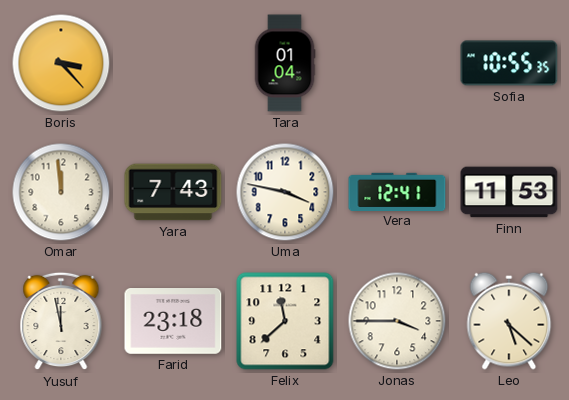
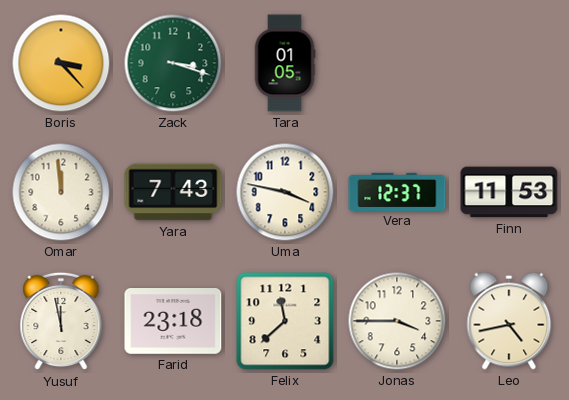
Zack: none -> 3:18
Tara: 01:04 -> 01:05
Sofia: 10:55 -> none
Vera: 12:41 -> 12:37
Leo: 5:22 -> 4:43
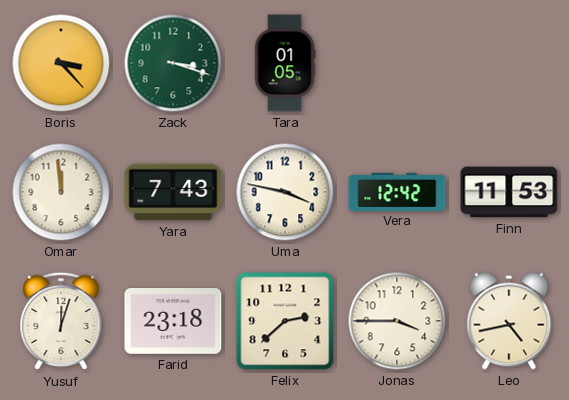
Vera: 12:37 -> 12:42
Yusuf: 11:58 -> 12:03
Felix: 11:38 -> 2:38
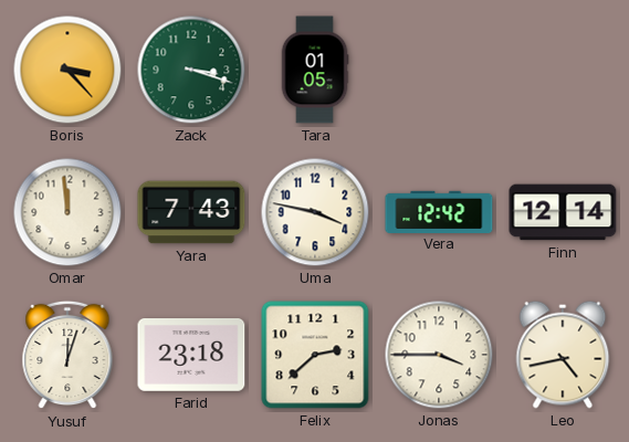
Finn: 11:53 -> 12:14
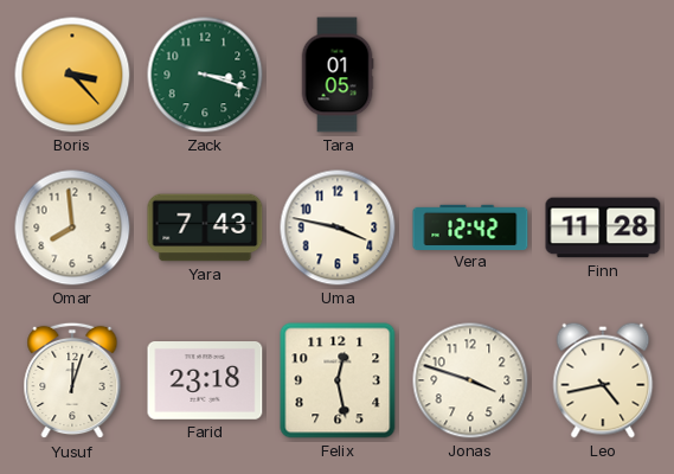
Omar: 11:59 -> 7:59
Finn: 12:14 -> 11:28
Felix: 2:38 -> 12:28
Jonas: 3:45 -> 3:48
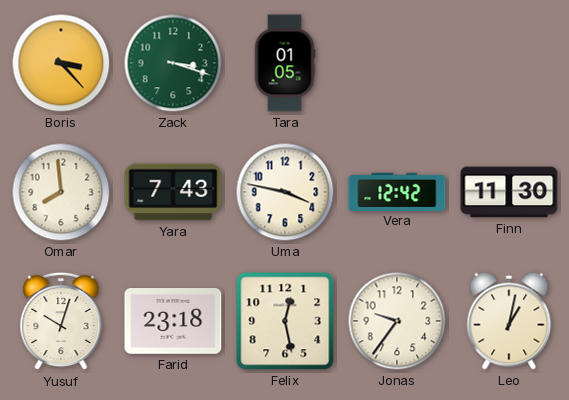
Finn: 11:28 -> 11:30
Yusuf: 12:03 -> 10:03
Jonas: 3:48 -> 9:36
Leo: 4:43 -> 1:02
